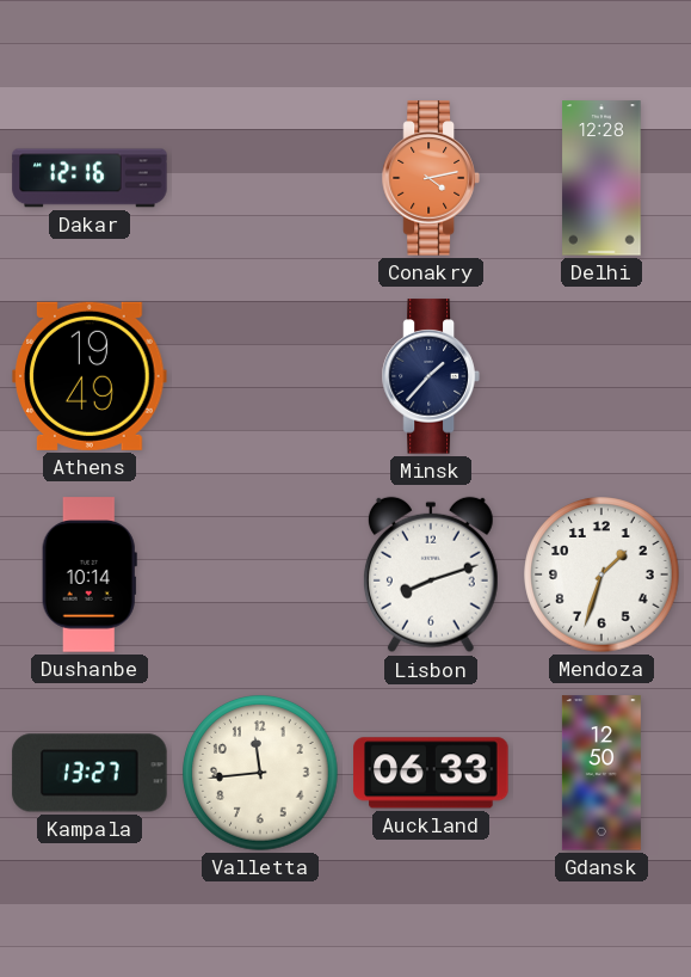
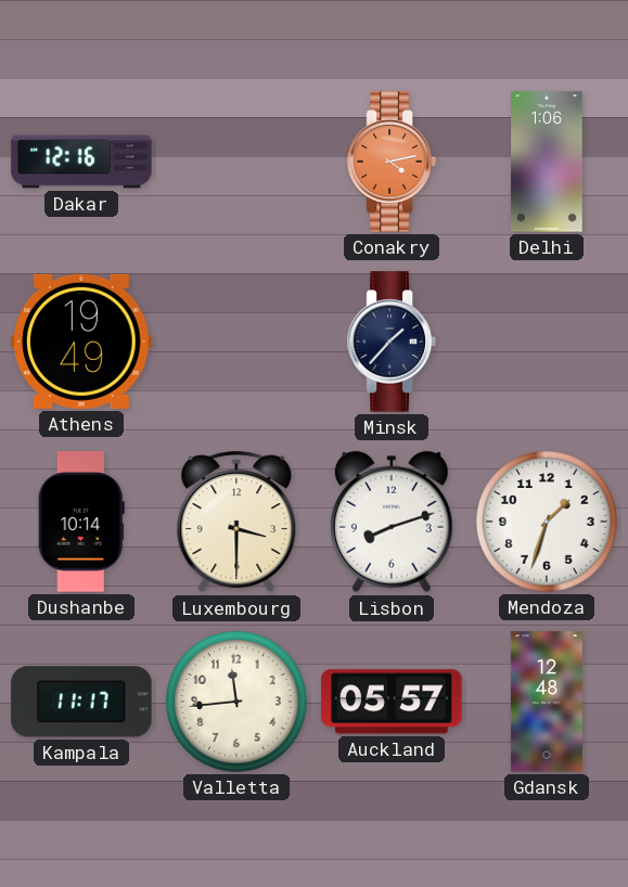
Delhi: 12:28 -> 1:06
Luxembourg: none -> 3:30
Kampala: 13:27 -> 11:17
Auckland: 06:33 -> 05:57
Gdansk: 12:50 -> 12:48
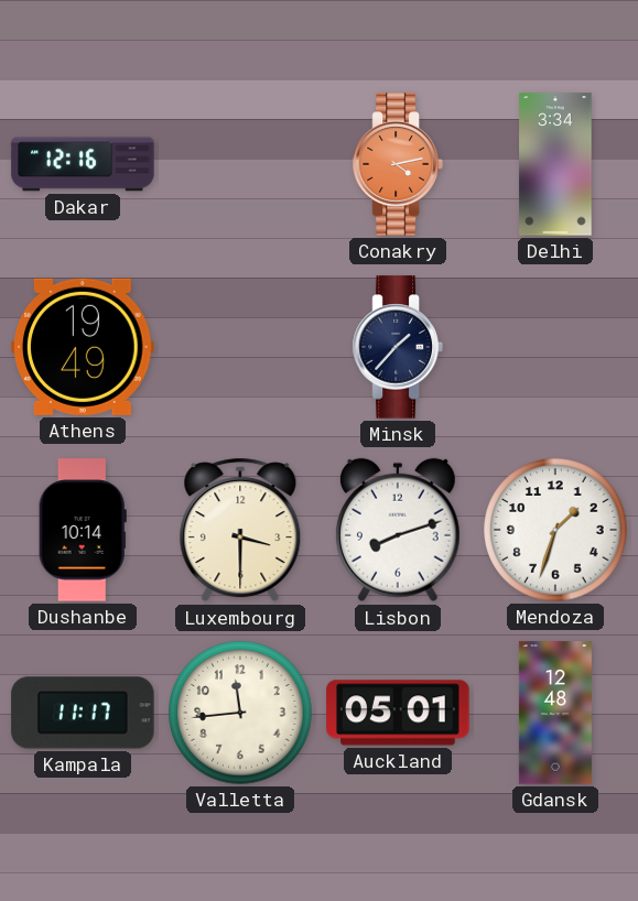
Delhi: 1:06 -> 3:34
Auckland: 05:57 -> 05:01
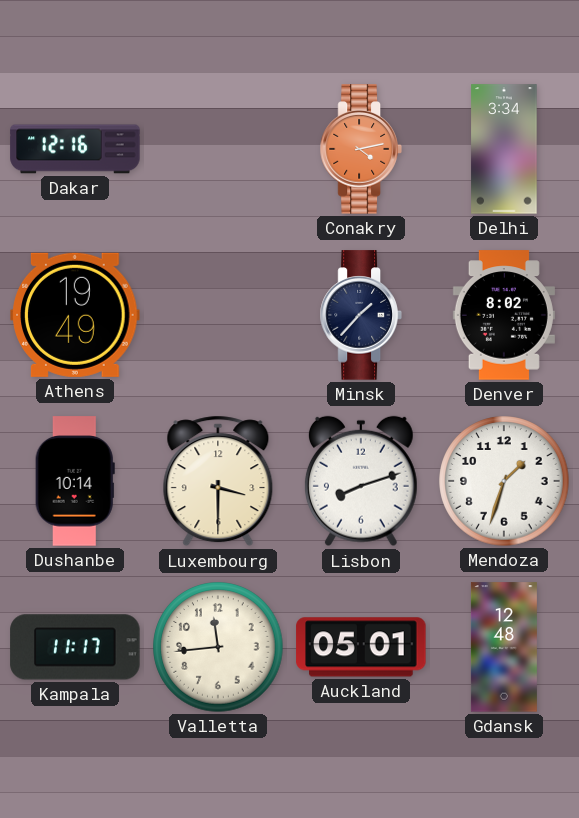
Denver: none -> 8:02
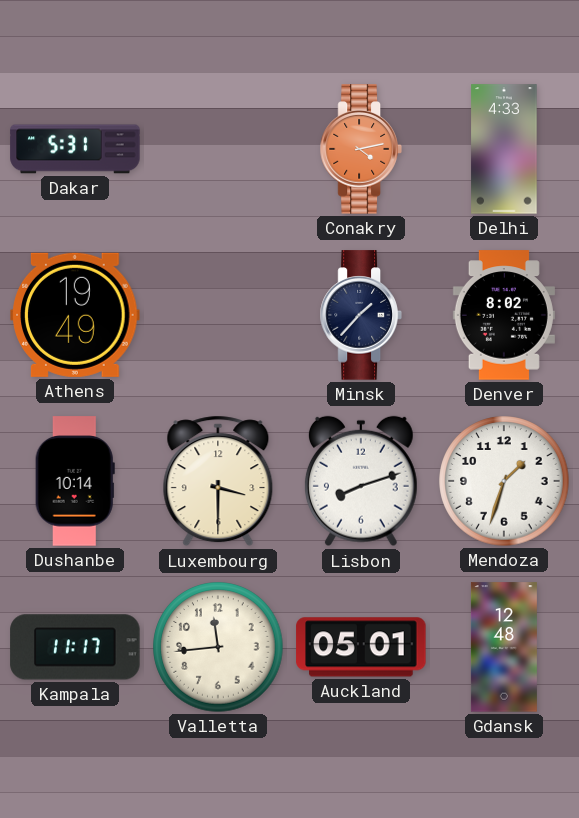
Dakar: 12:16 -> 5:31
Delhi: 3:34 -> 4:33
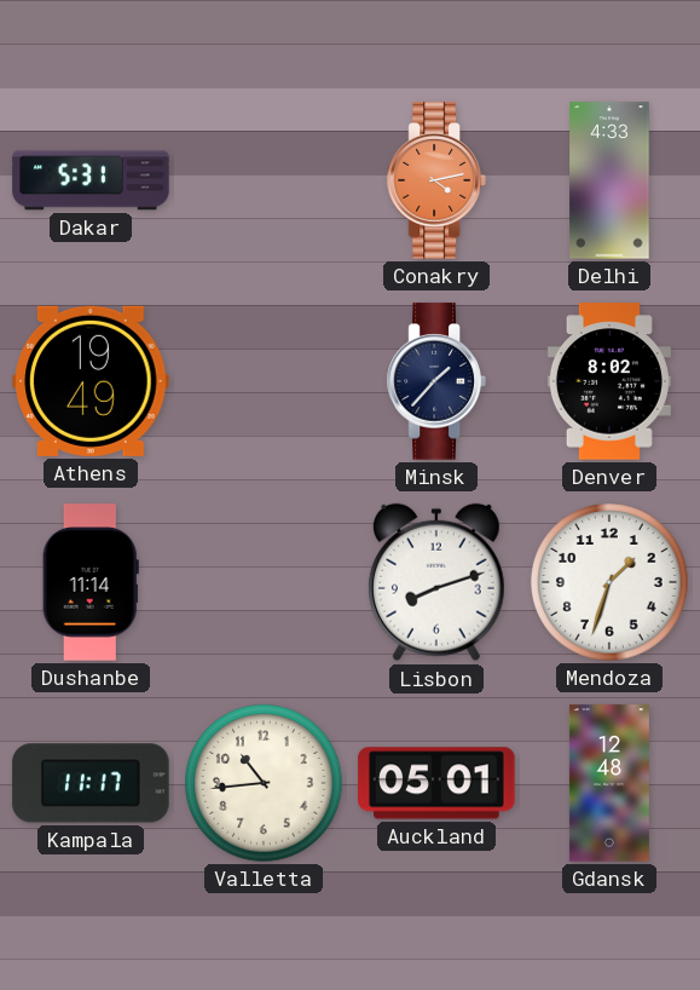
Dushanbe: 10:14 -> 11:14
Luxembourg: 3:30 -> none
Valletta: 11:44 -> 10:44
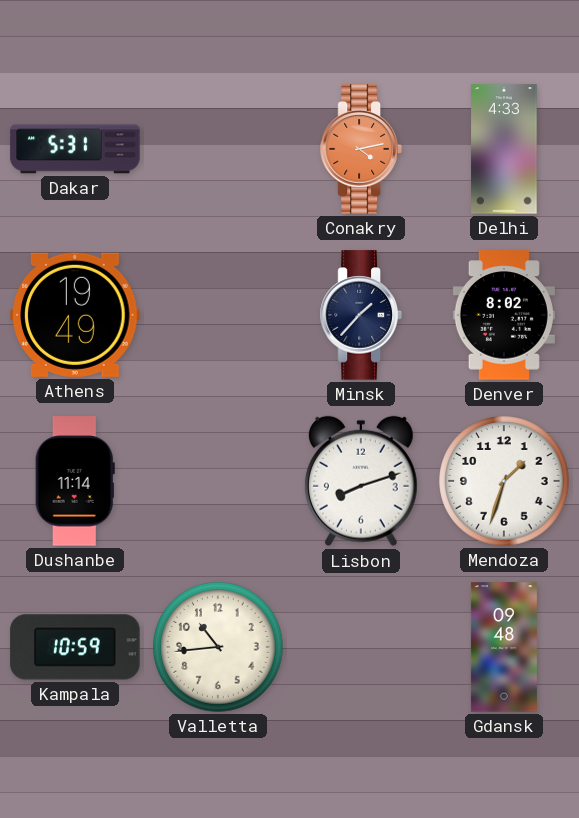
Kampala: 11:17 -> 10:59
Auckland: 05:01 -> none
Gdansk: 12:48 -> 09:48
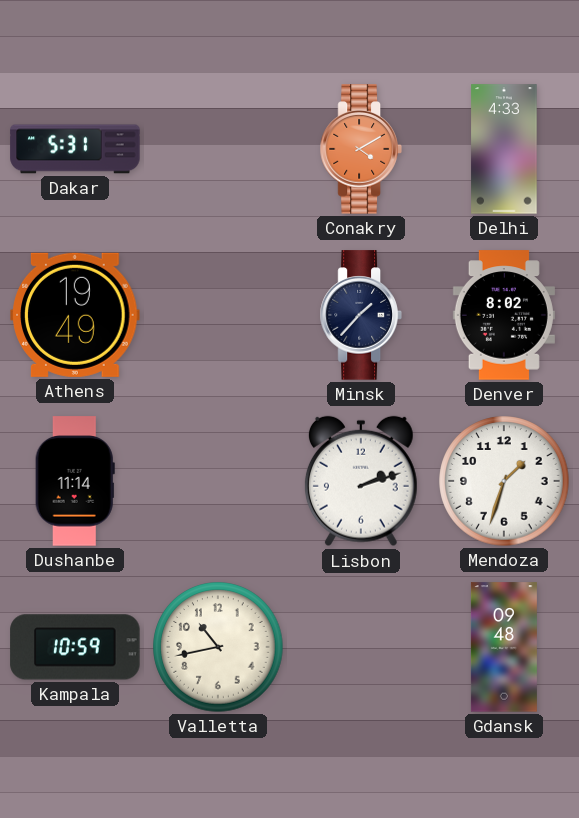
Conakry: 4:13 -> 4:10
Lisbon: 8:12 -> 2:12
Valletta: 10:44 -> 10:43
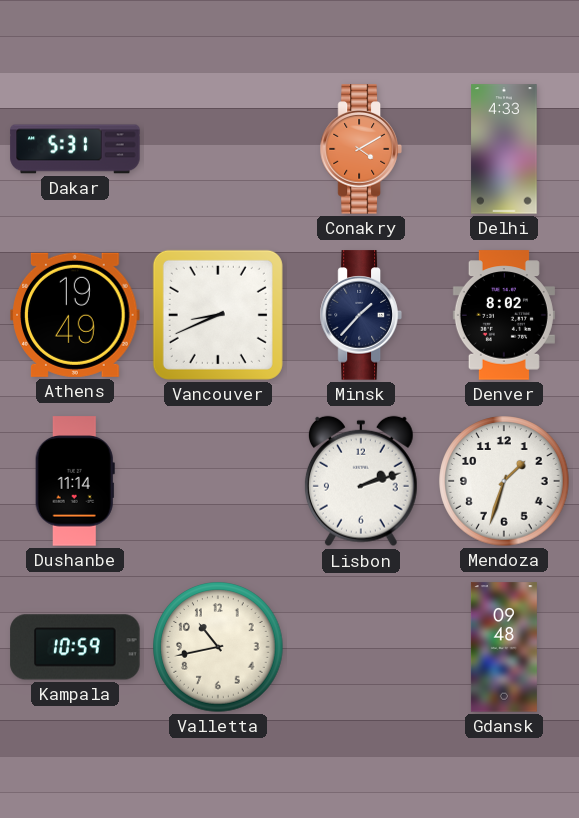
Vancouver: none -> 8:41
